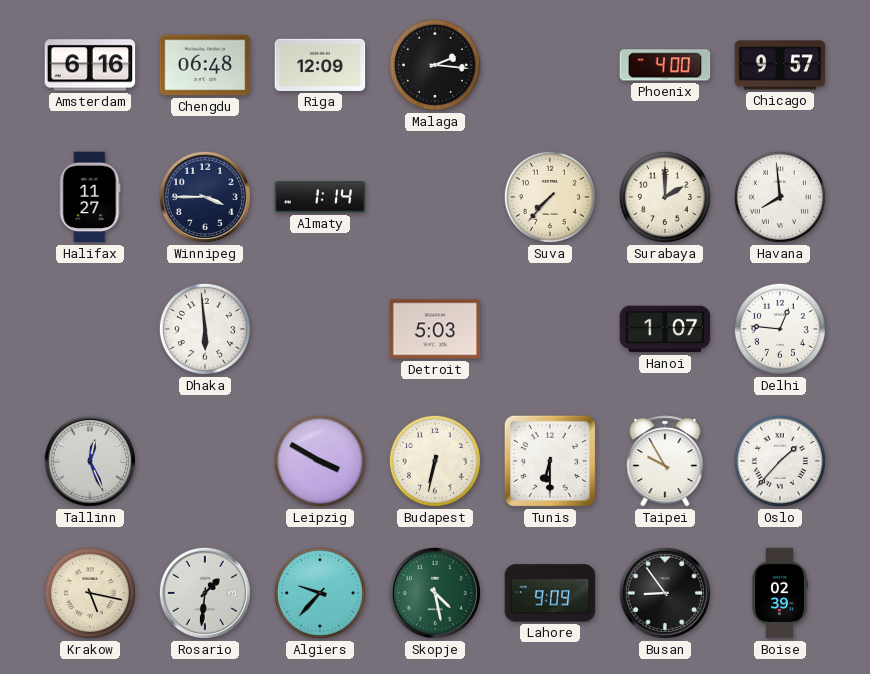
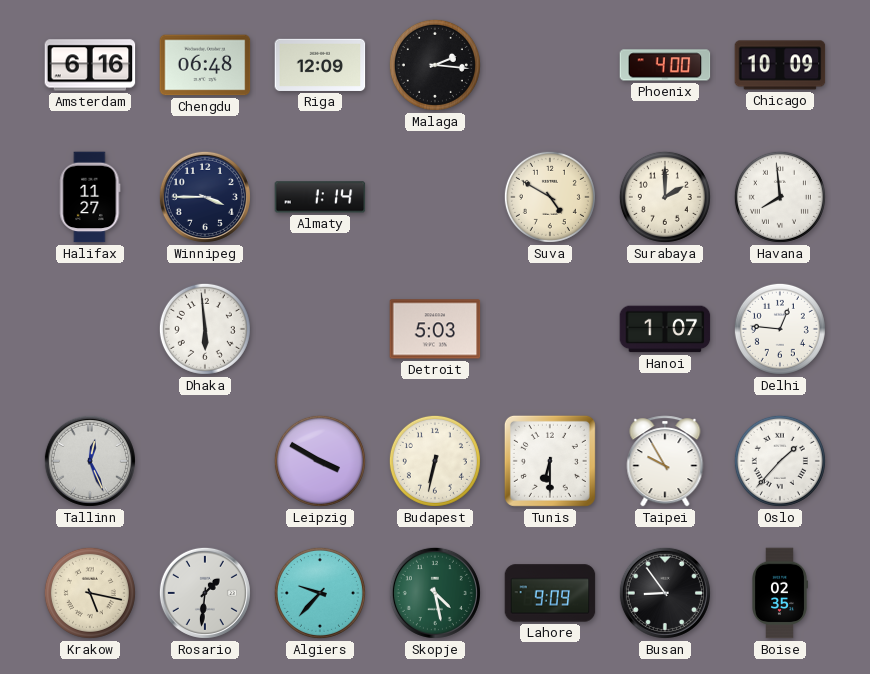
Chicago: 9:57 -> 10:09
Suva: 7:37 -> 4:50
Boise: 02:39 -> 02:35
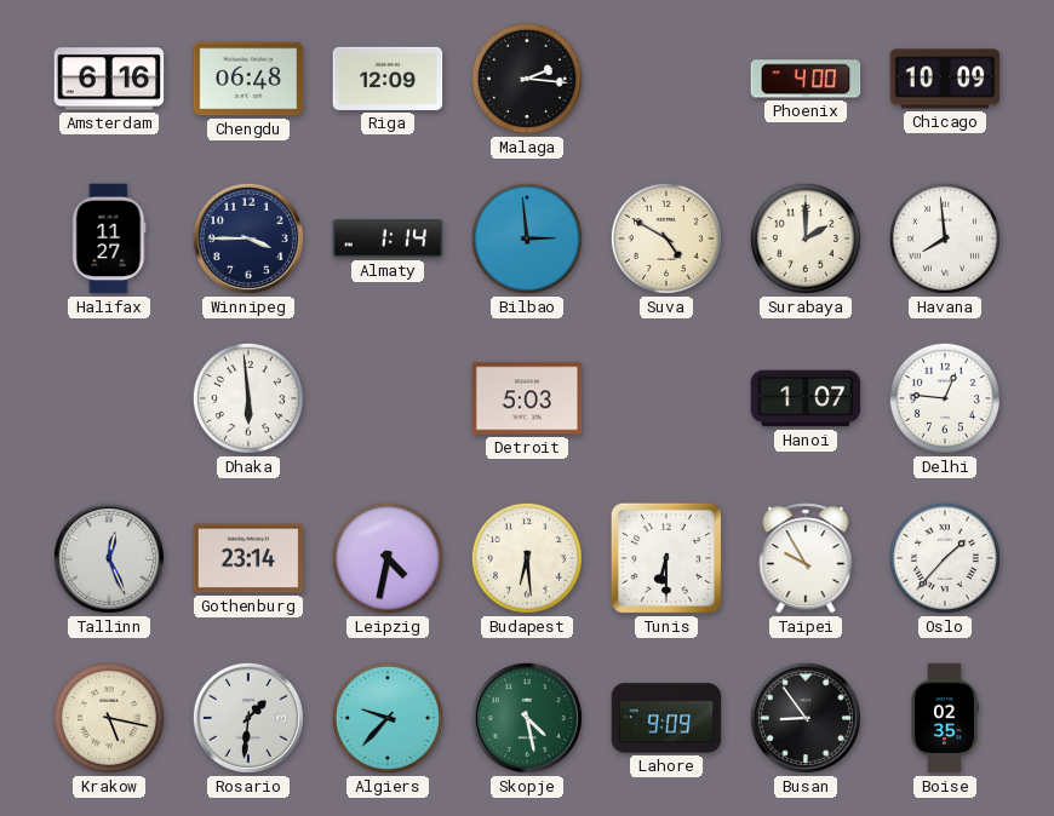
Bilbao: none -> 2:59
Gothenburg: none -> 23:14
Leipzig: 3:50 -> 4:32
Budapest: 6:32 -> 6:29
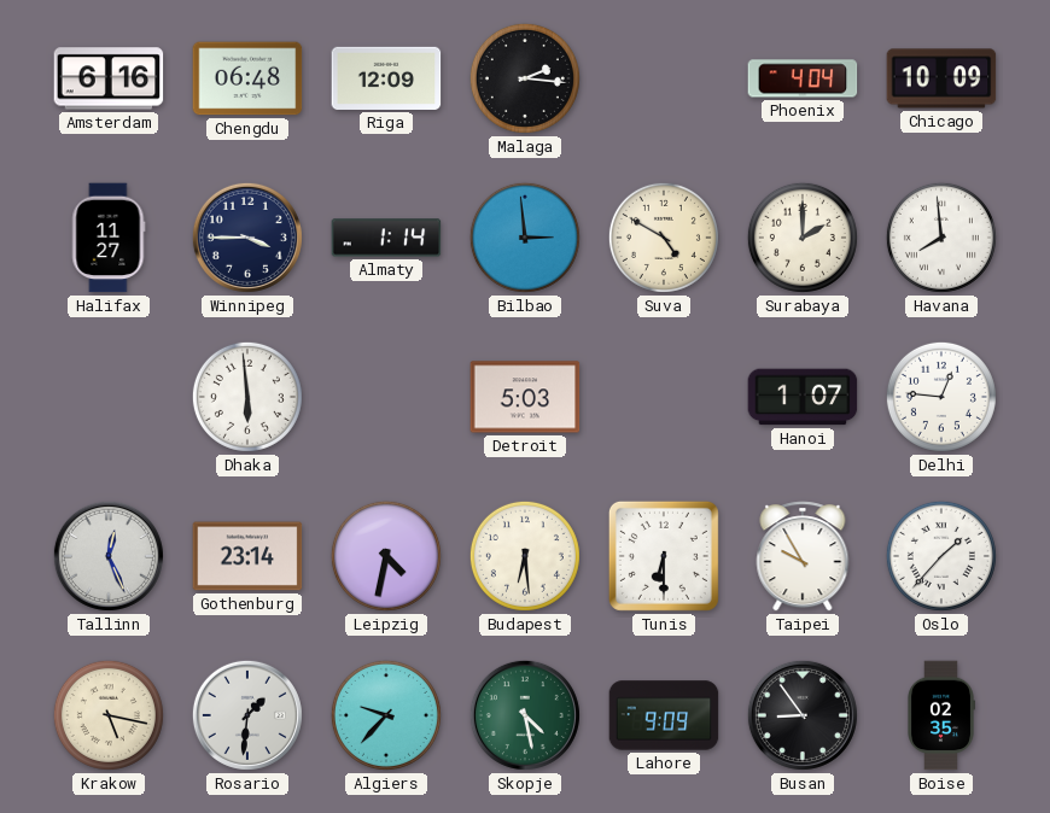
Phoenix: 4:00 -> 4:04
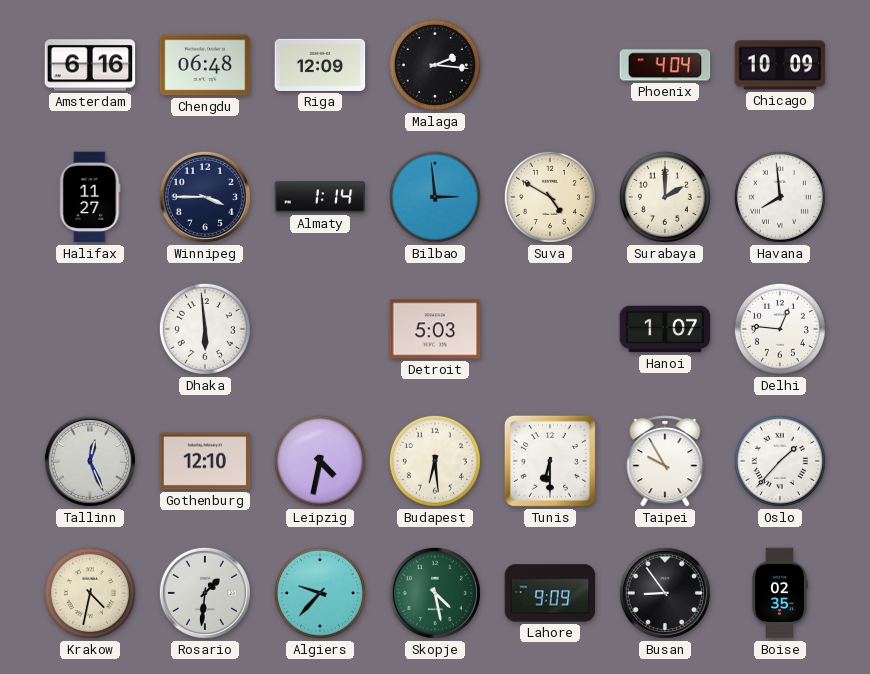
Gothenburg: 23:14 -> 12:10
Krakow: 5:17 -> 4:32
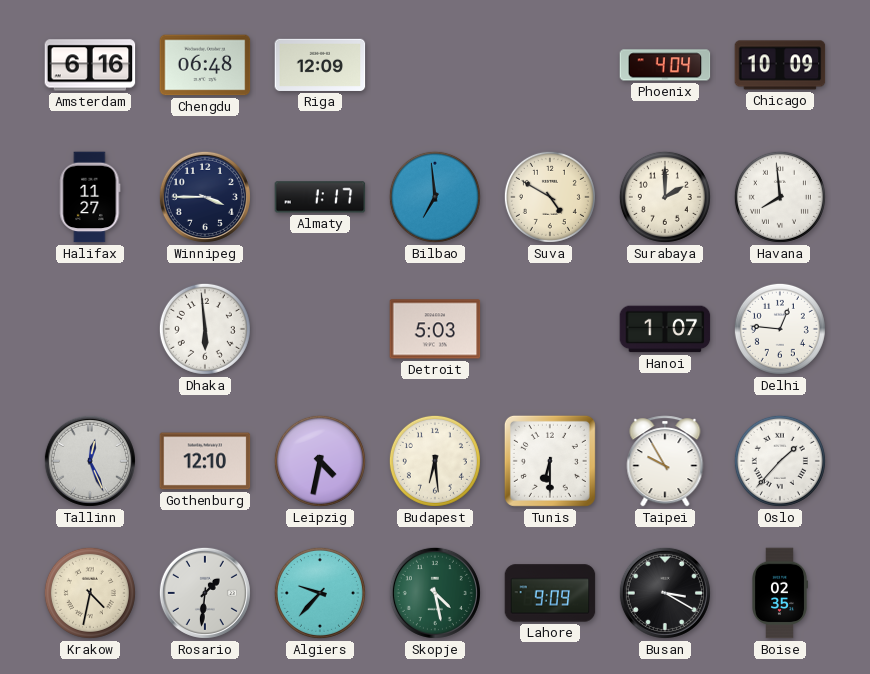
Malaga: 2:16 -> none
Almaty: 1:14 -> 1:17
Bilbao: 2:59 -> 6:59
Busan: 8:54 -> 3:20
